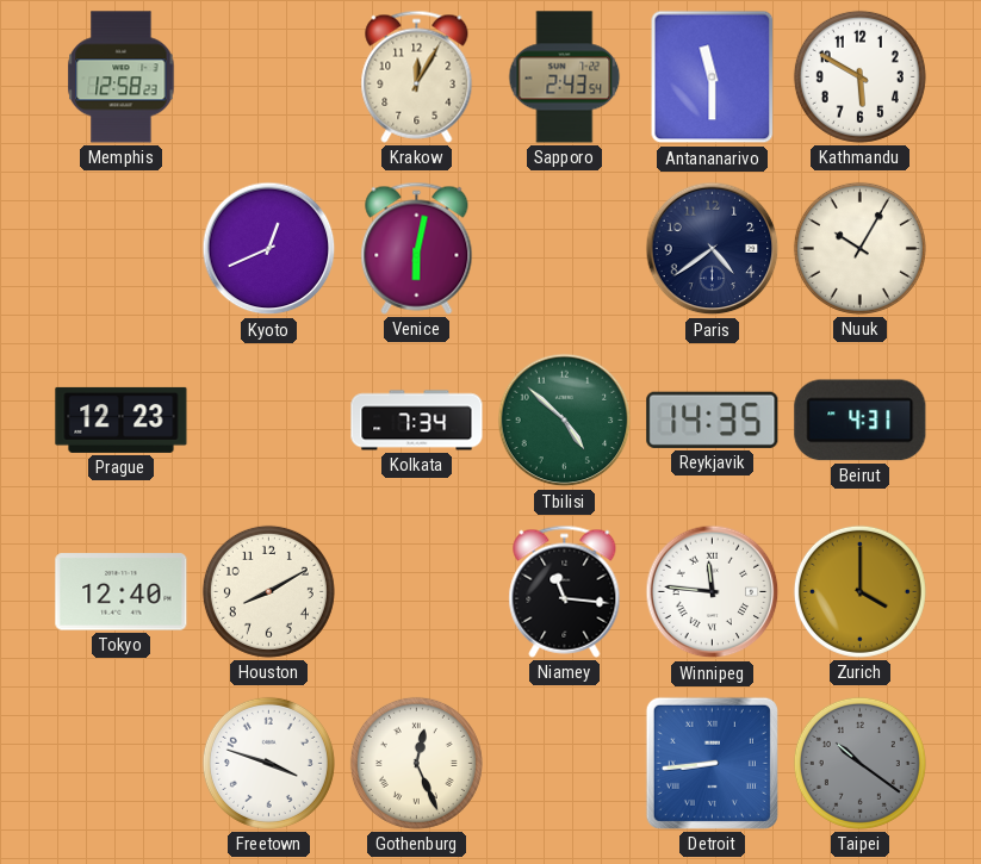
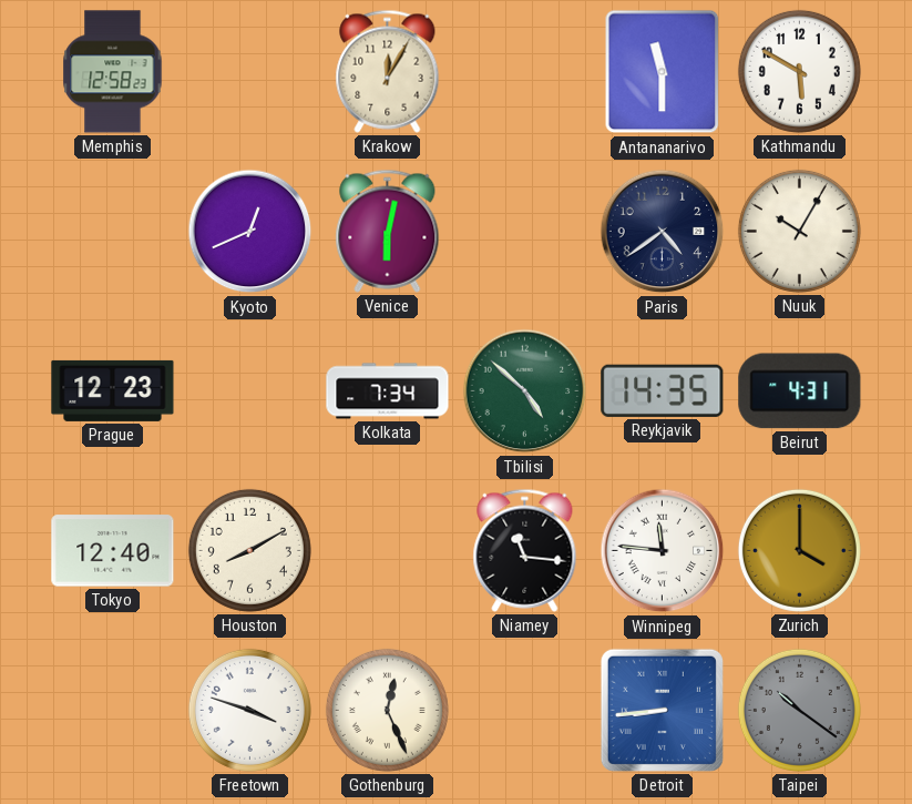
Sapporo: 2:43 -> none
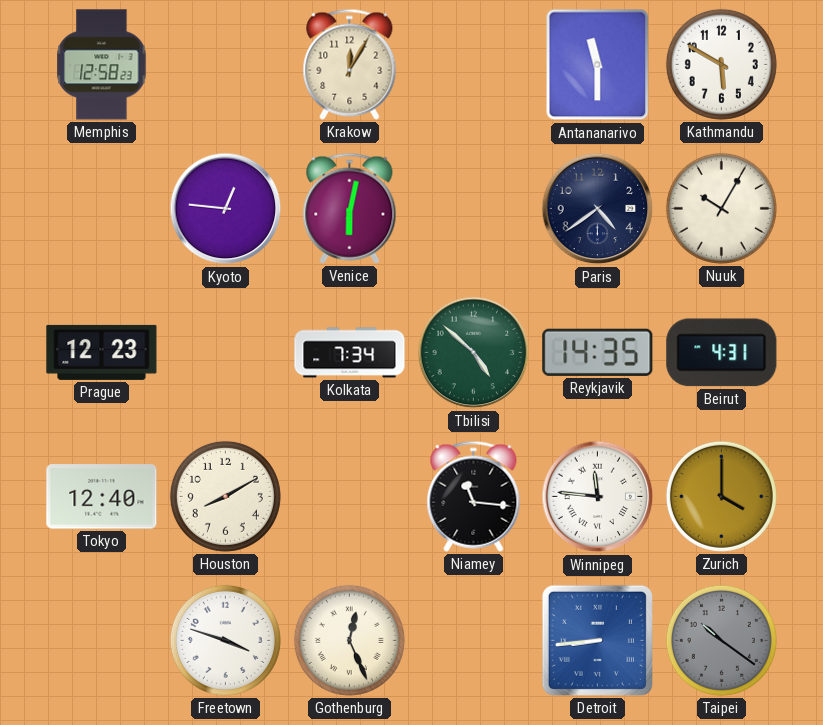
Kyoto: 12:41 -> 12:46
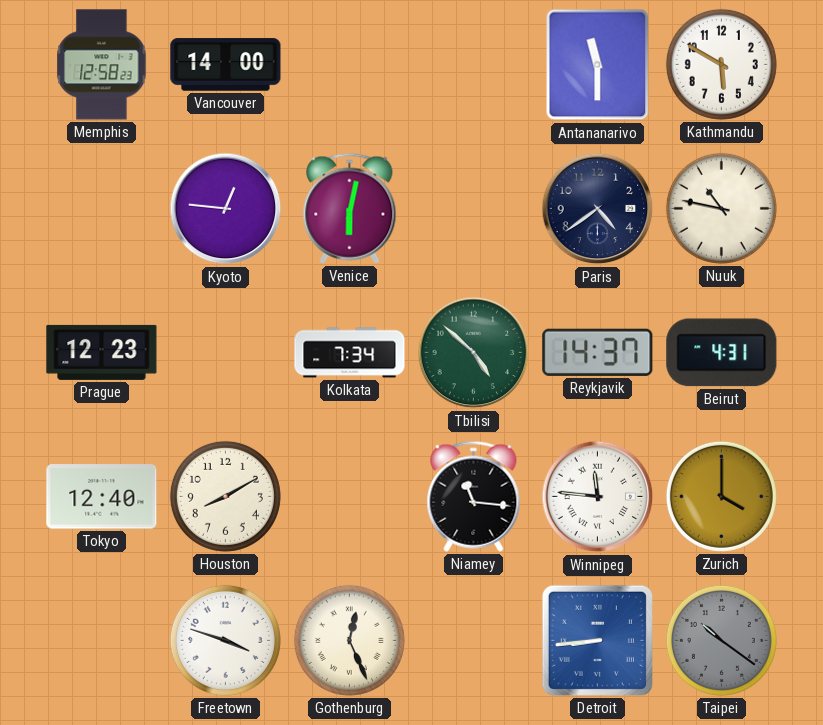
Vancouver: none -> 14:00
Krakow: 12:05 -> none
Nuuk: 10:05 -> 10:47
Reykjavik: 14:35 -> 14:37
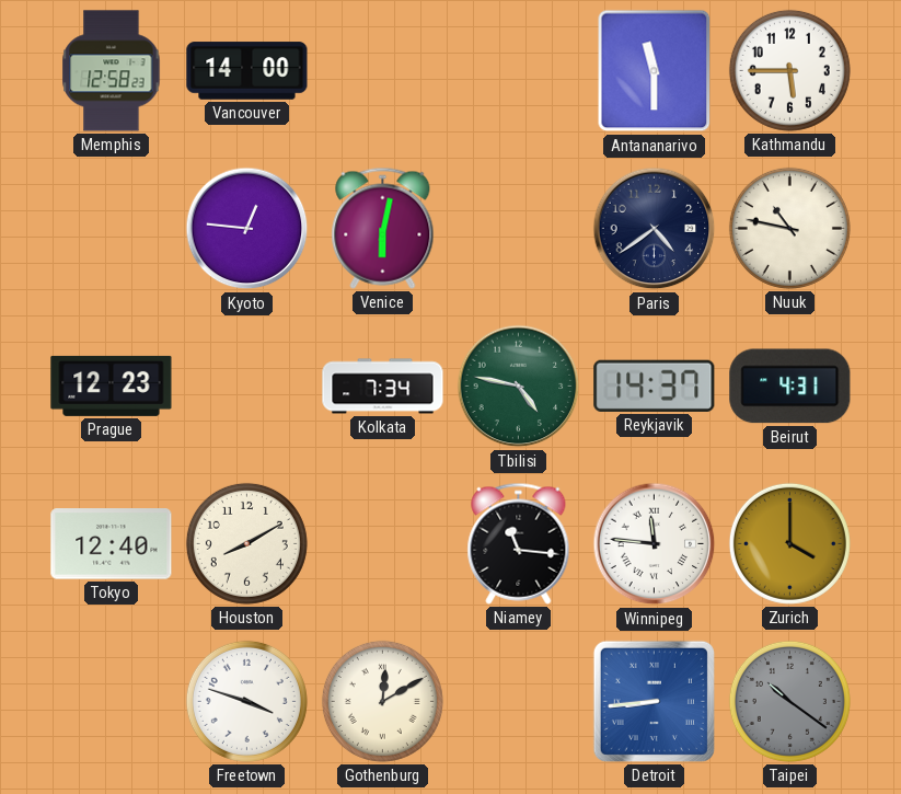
Kathmandu: 5:50 -> 5:45
Tbilisi: 4:52 -> 4:47
Gothenburg: 12:26 -> 12:10
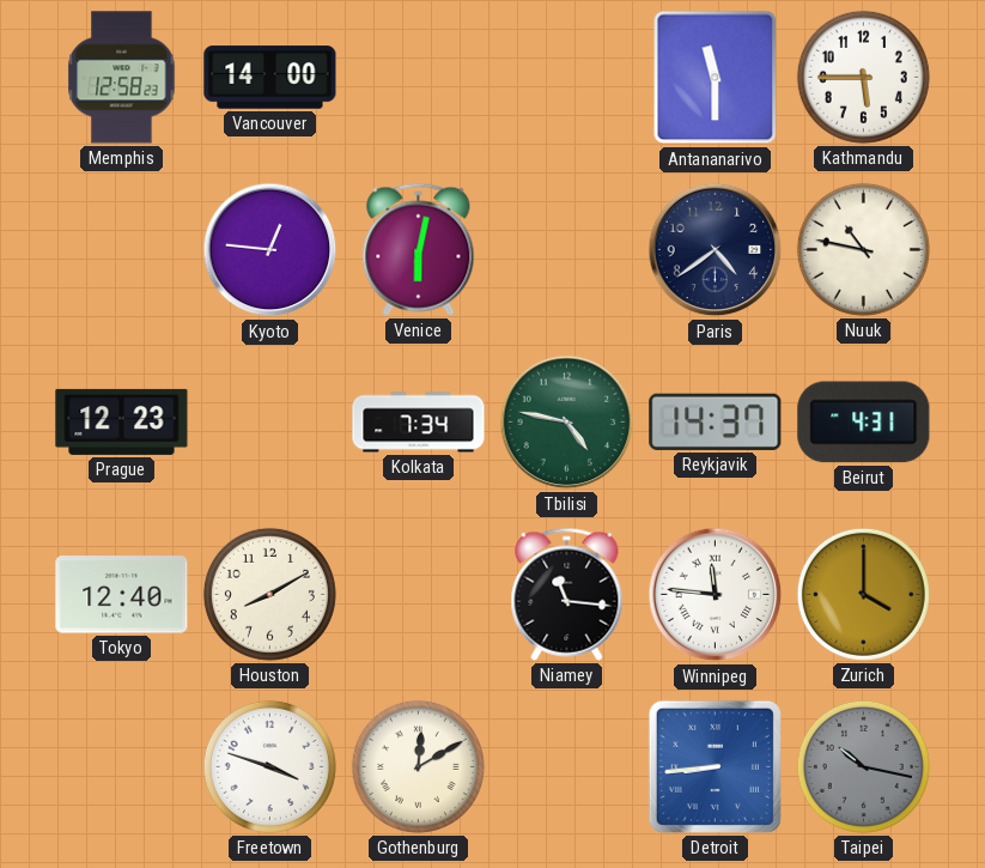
Taipei: 10:21 -> 10:17
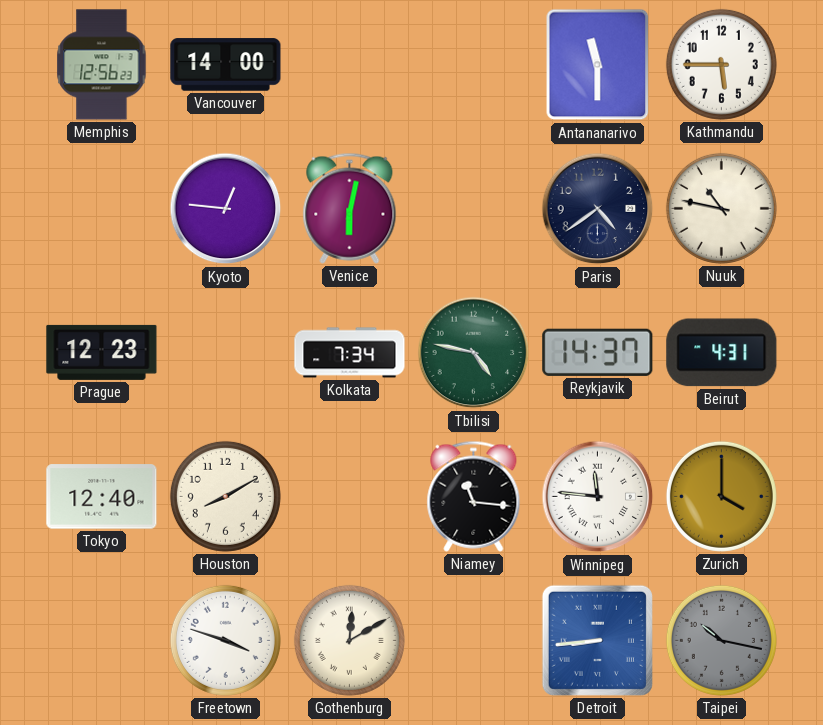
Memphis: 12:58 -> 12:56
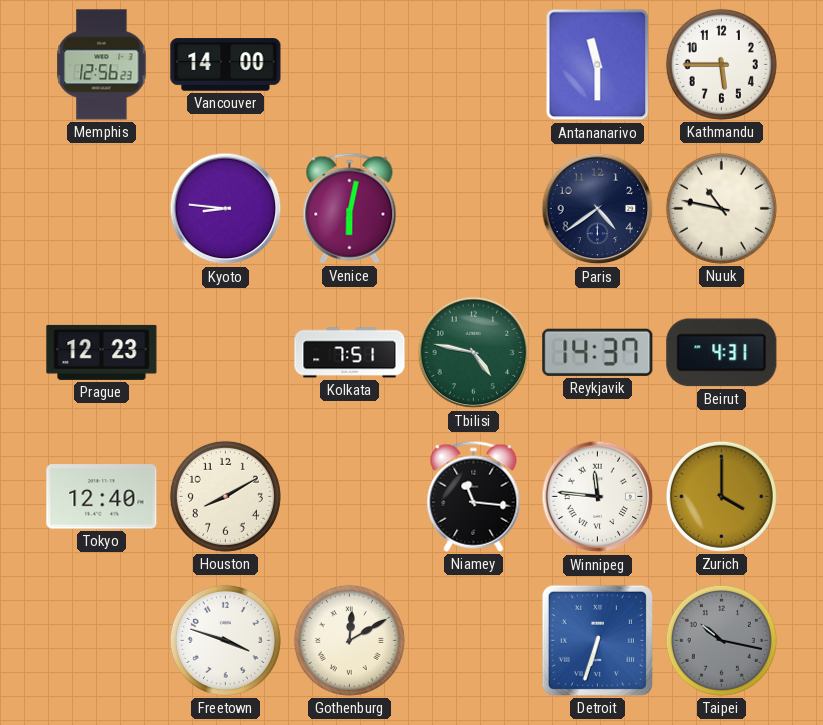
Kyoto: 12:46 -> 8:46
Kolkata: 7:34 -> 7:51
Detroit: 8:44 -> 6:33
